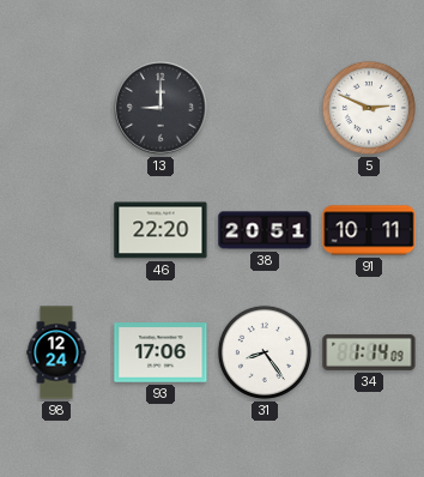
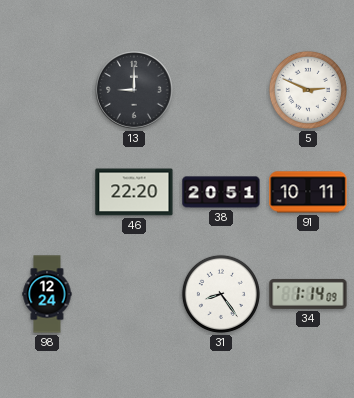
93: 17:06 -> none
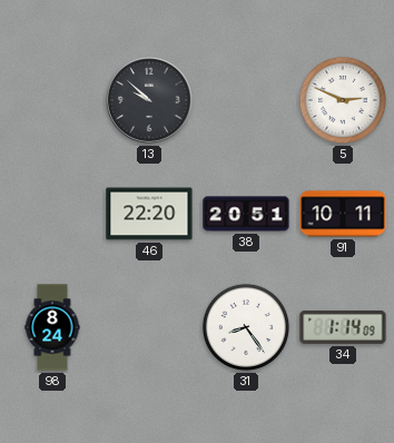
13: 9:00 -> 9:52
98: 12:24 -> 8:24
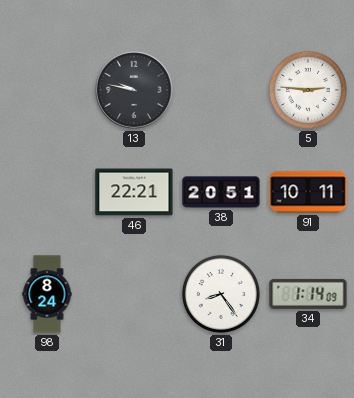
13: 9:52 -> 9:47
5: 2:49 -> 2:46
46: 22:20 -> 22:21
